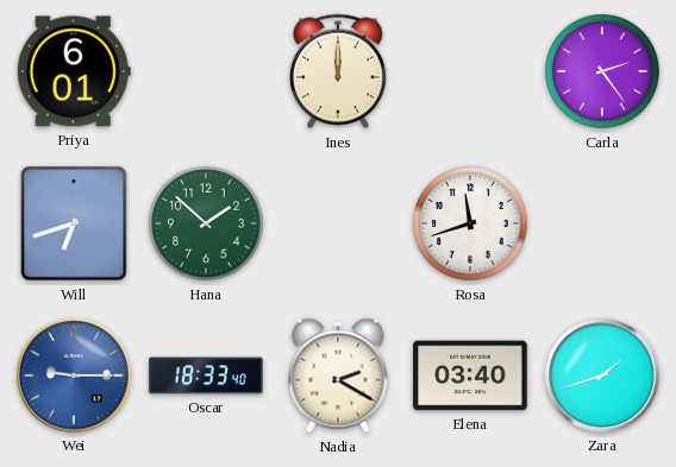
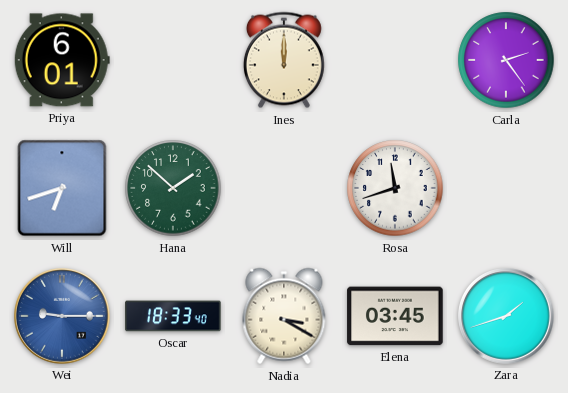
Nadia: 2:20 -> 3:20
Elena: 03:40 -> 03:45
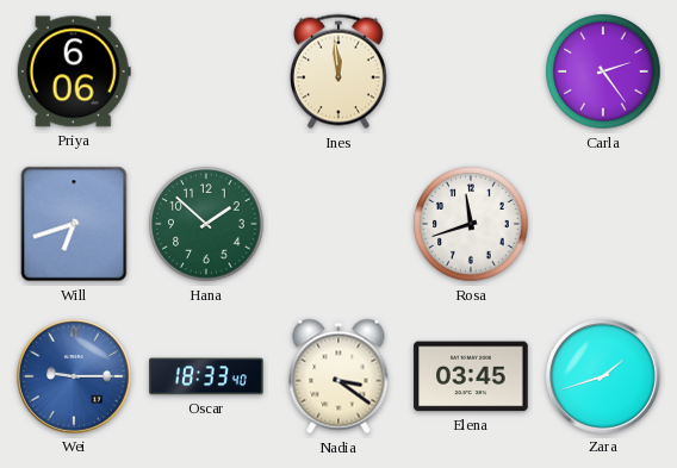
Priya: 6:01 -> 6:06
Ines: 12:00 -> 11:59
Nadia: 3:20 -> 3:21
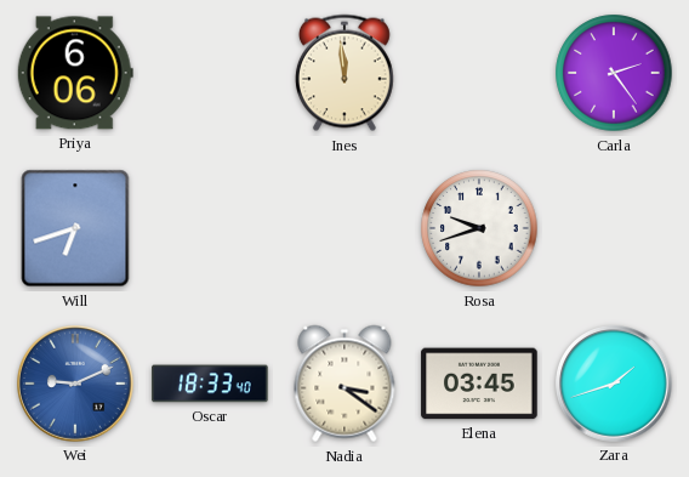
Hana: 1:52 -> none
Rosa: 11:42 -> 9:42
Wei: 9:15 -> 9:11
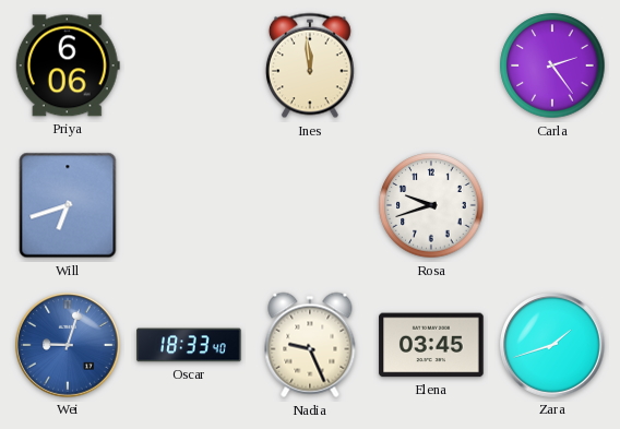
Wei: 9:11 -> 9:03
Nadia: 3:21 -> 9:26
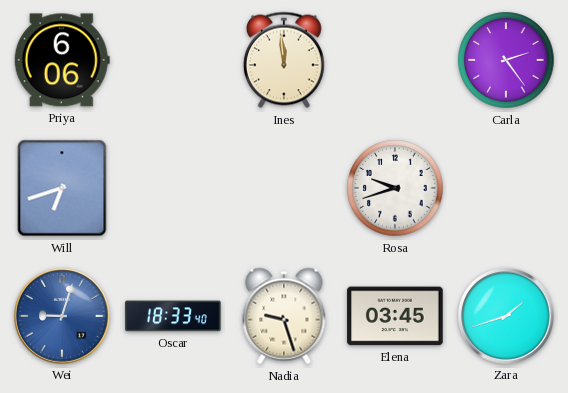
Nadia: 9:26 -> 9:27
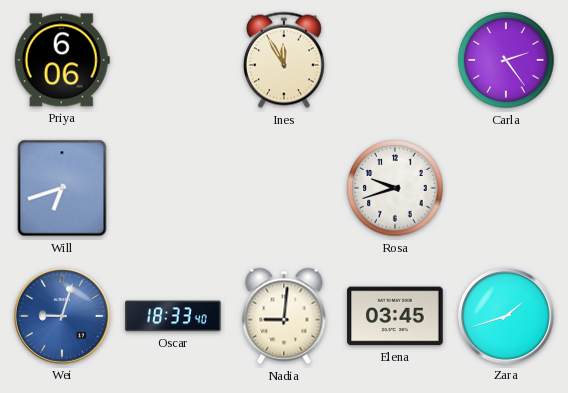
Ines: 11:59 -> 11:55
Nadia: 9:27 -> 9:01
